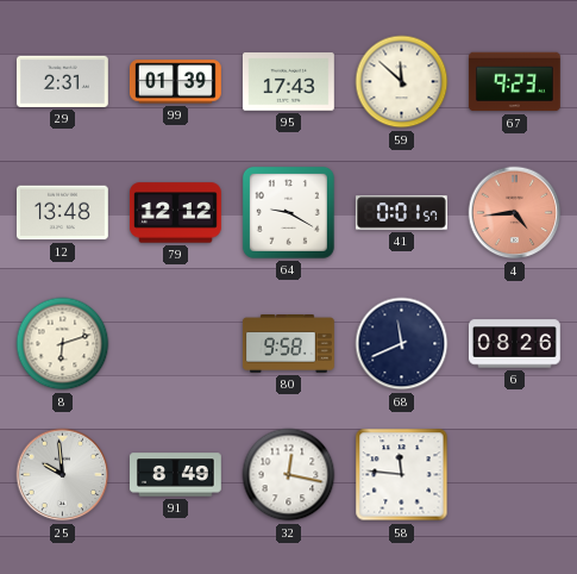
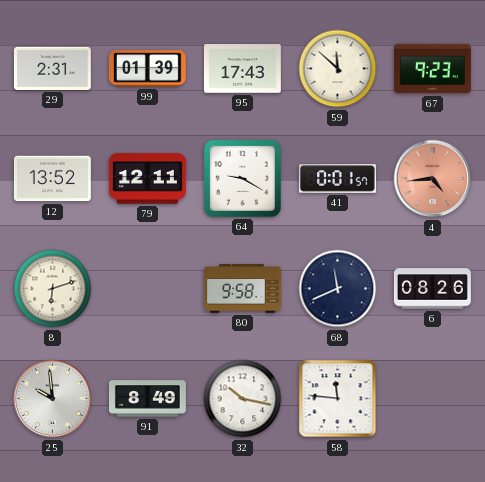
12: 13:48 -> 13:52
79: 12:12 -> 12:11
32: 12:17 -> 10:17
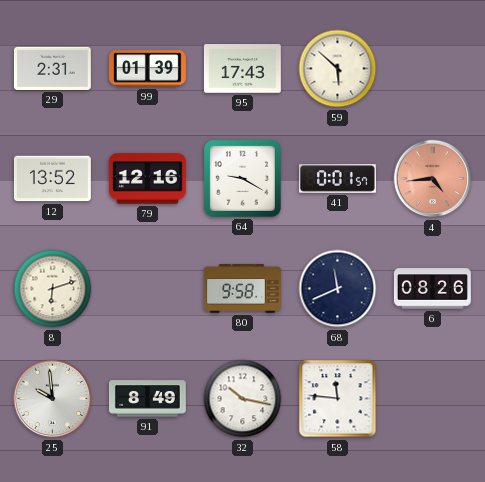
59: 11:52 -> 5:52
67: 9:23 -> none
79: 12:11 -> 12:16
